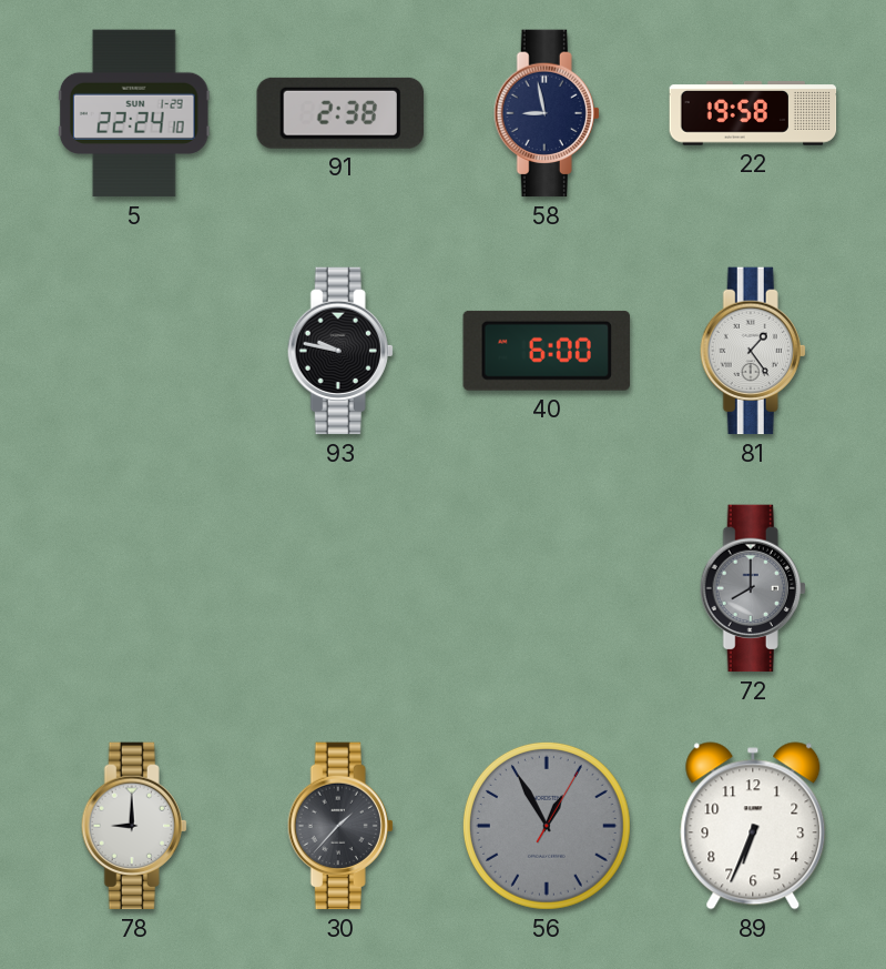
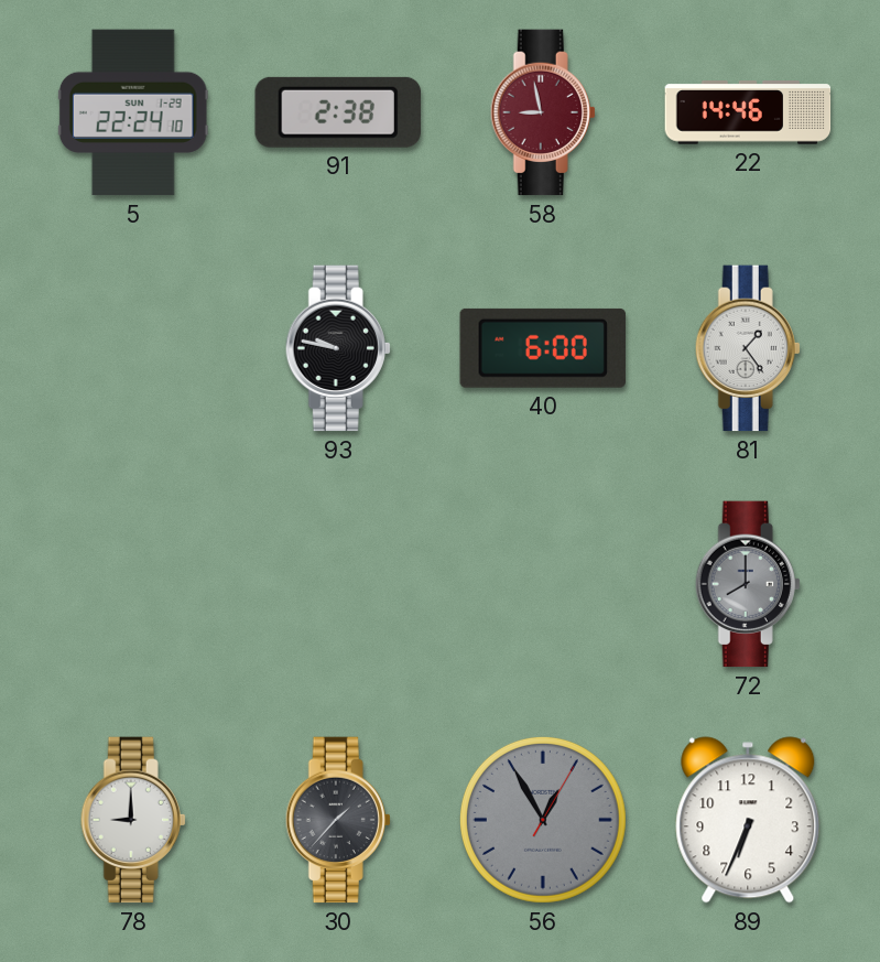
58 dial: navy -> burgundy
22: 19:58 -> 14:46
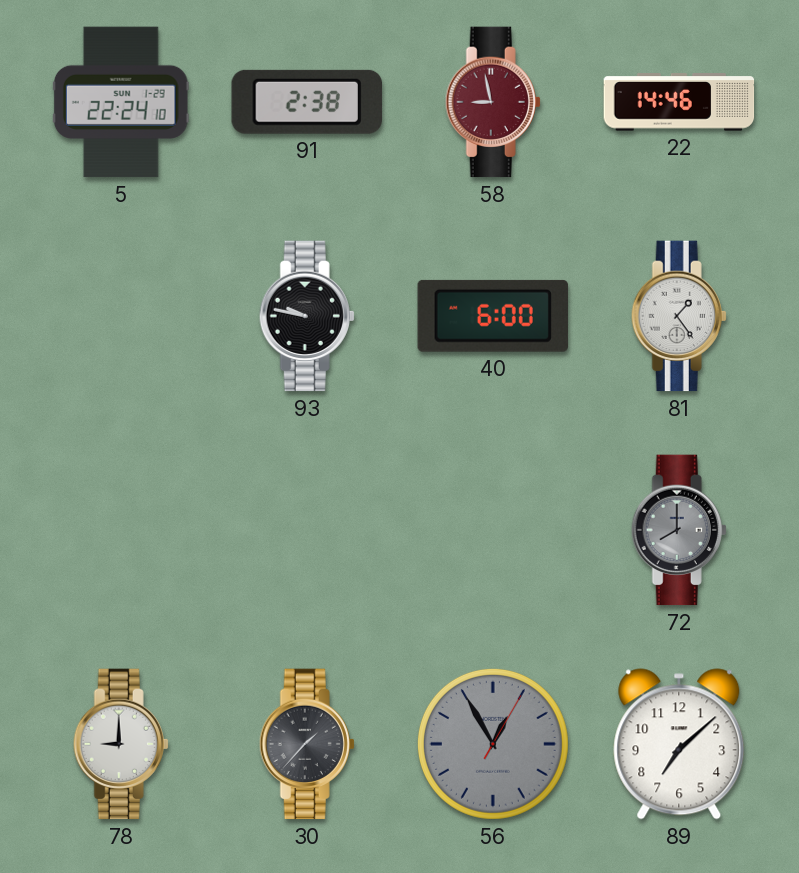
89: 6:34 -> 7:08
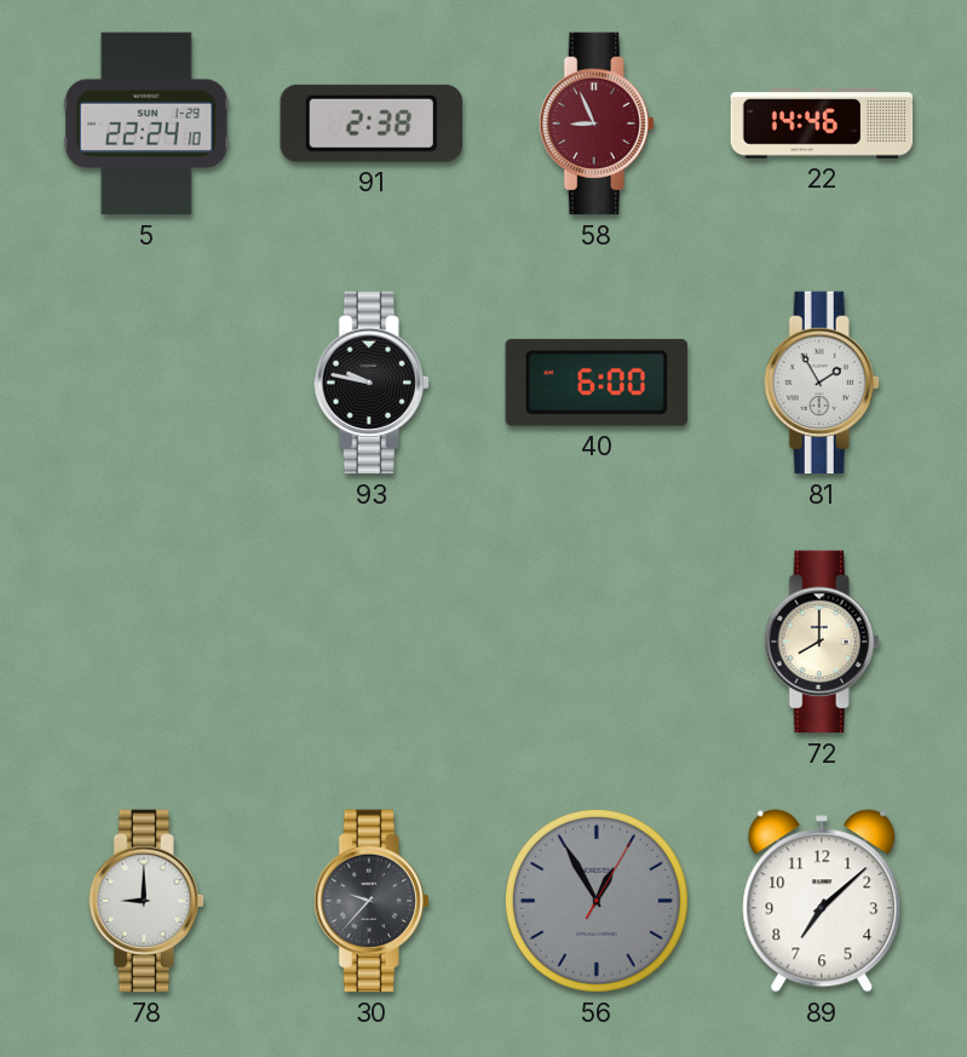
58: 8:58 -> 8:56
81: 1:24 -> 1:55
72 dial: grey -> cream
30: 1:37 -> 9:37
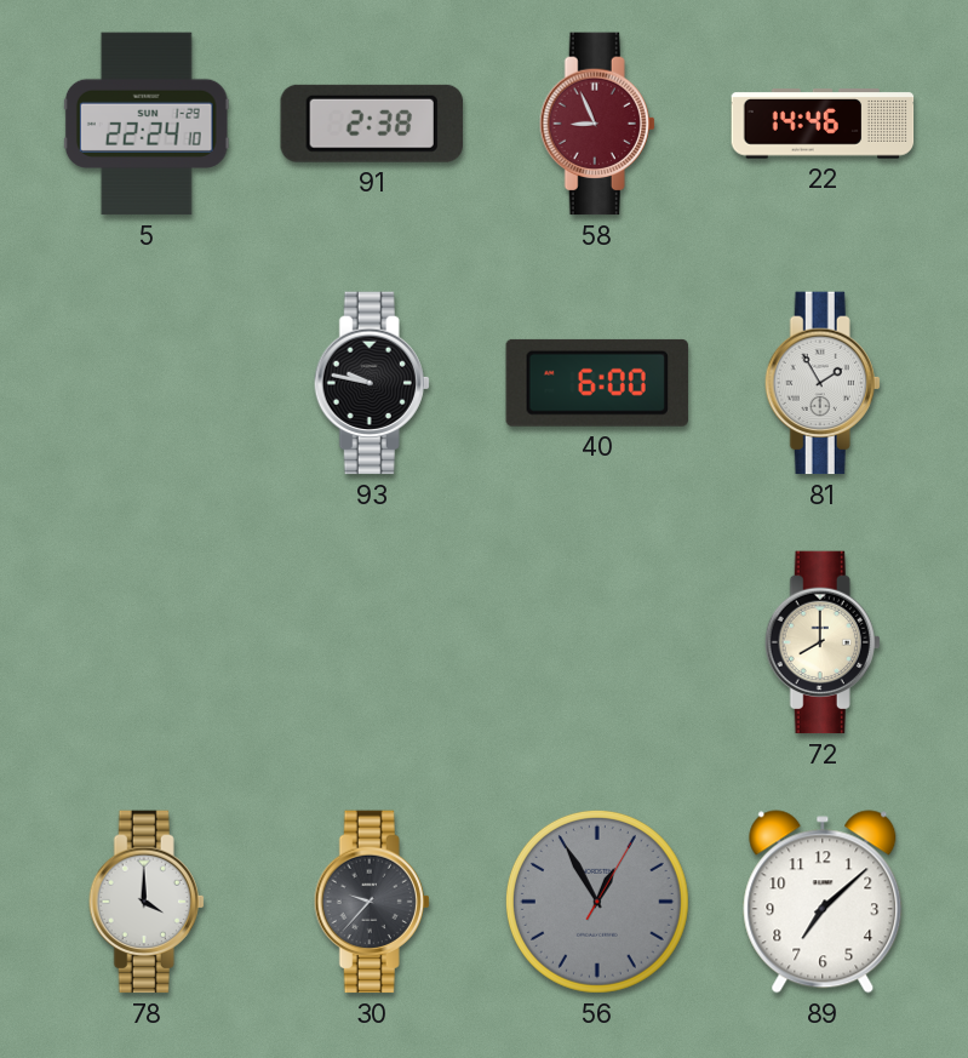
78: 9:00 -> 4:00
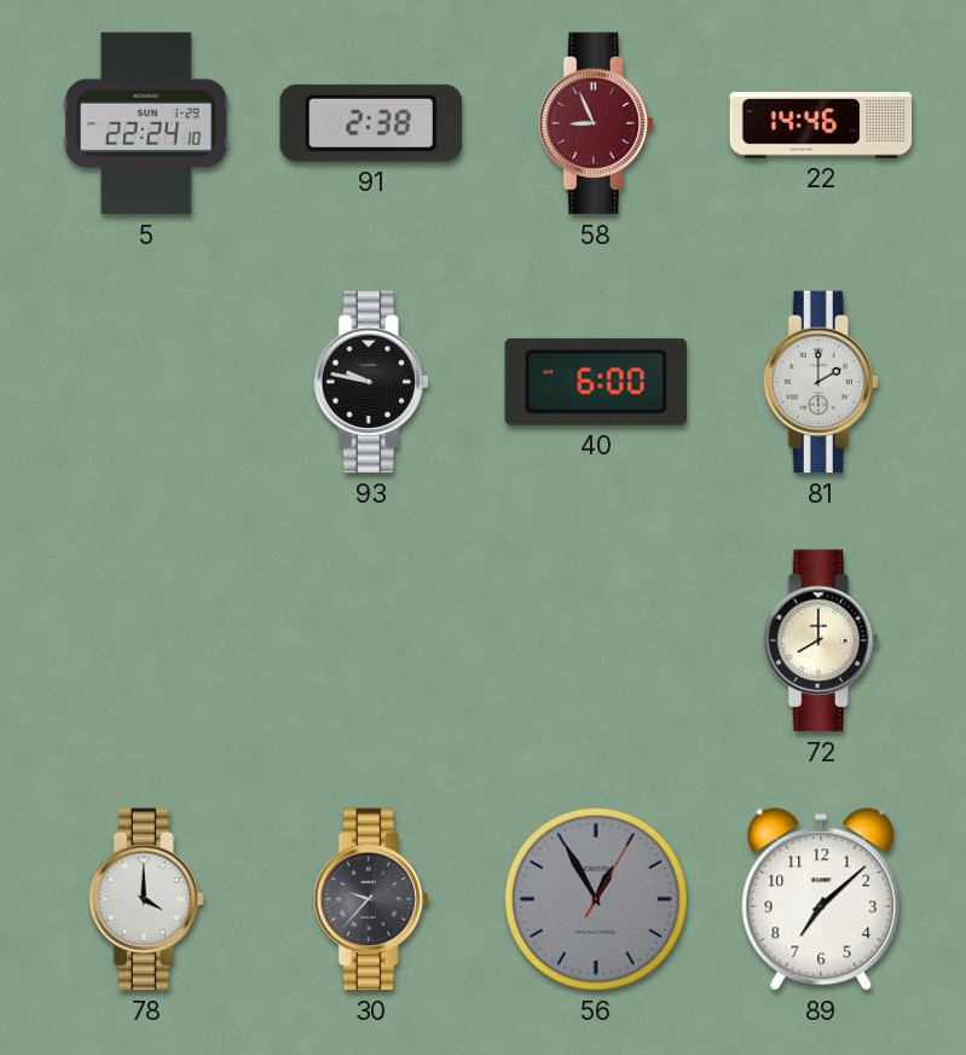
81: 1:55 -> 2:00
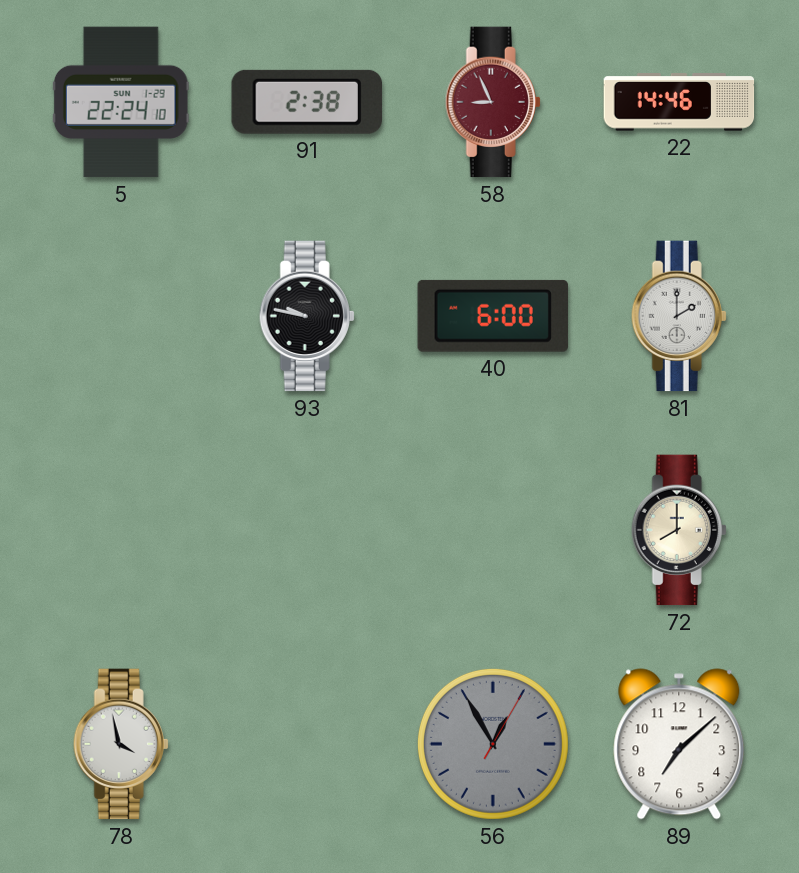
78: 4:00 -> 3:58
30: 9:37 -> none
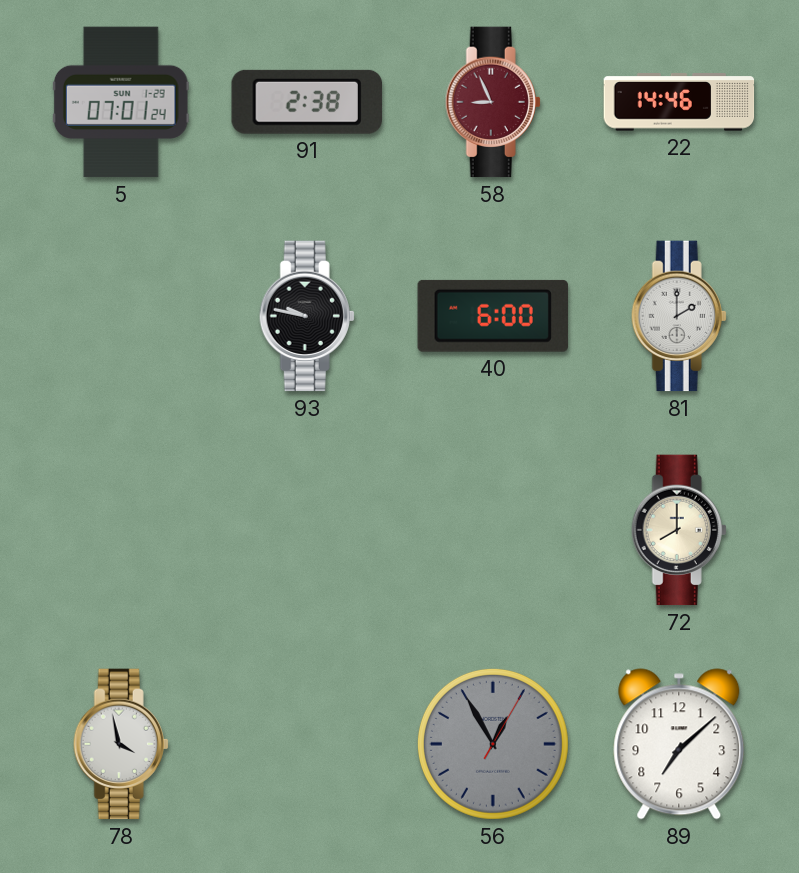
5: 22:24 -> 07:01
